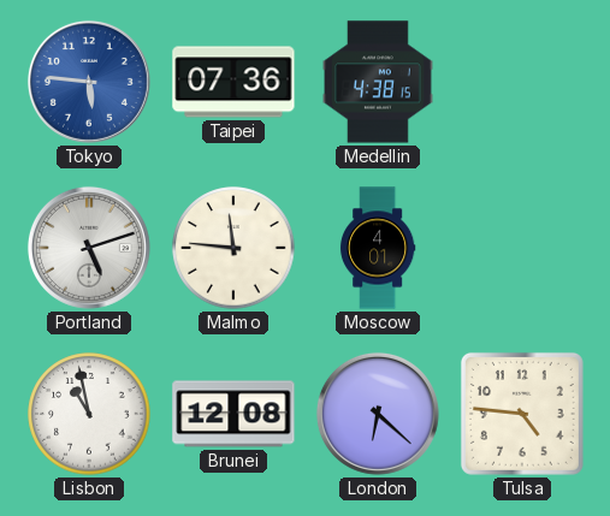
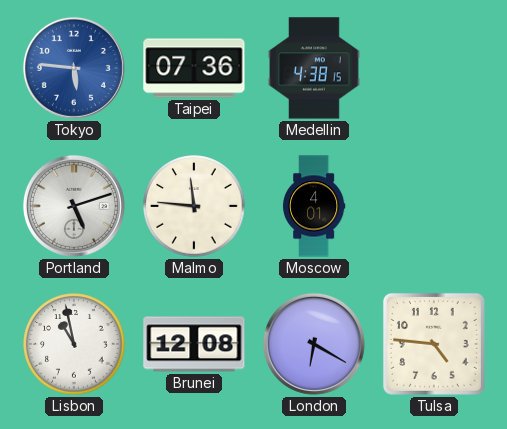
London: 6:22 -> 6:20
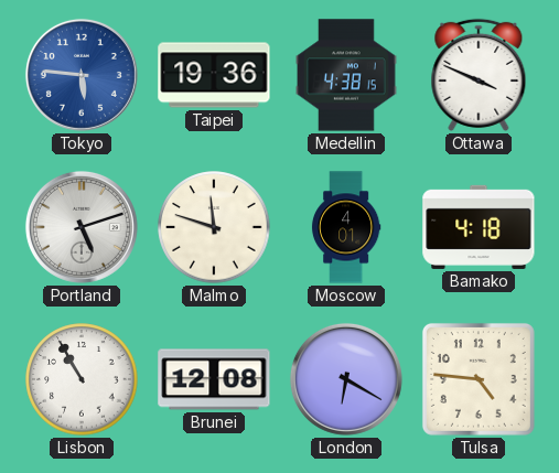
Taipei: 07:36 -> 19:36
Ottawa: none -> 3:49
Malmo: 11:46 -> 11:48
Bamako: none -> 4:18
Lisbon: 10:58 -> 10:55
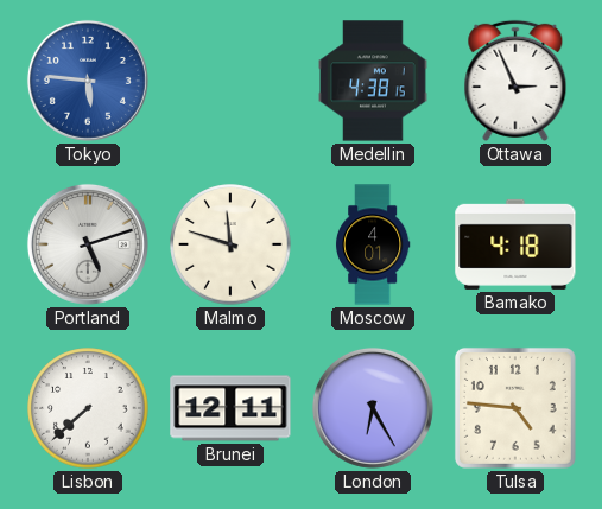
Taipei: 19:36 -> none
Ottawa: 3:49 -> 2:56
Lisbon: 10:55 -> 7:38
Brunei: 12:08 -> 12:11
London: 6:20 -> 6:25
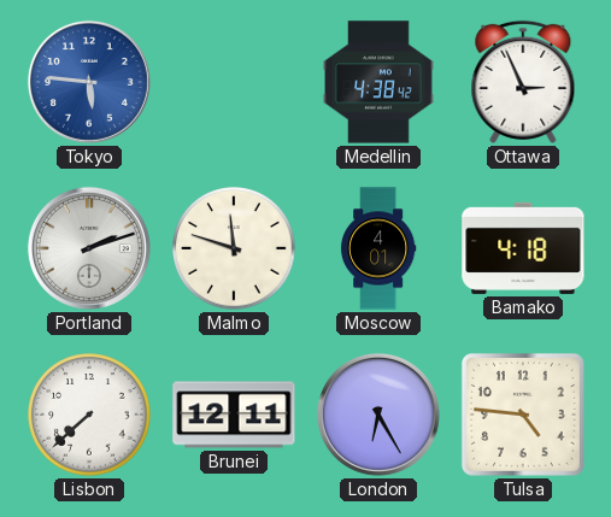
Medellin: 4:38:15 -> 4:38:42
Portland: 5:12 -> 2:12
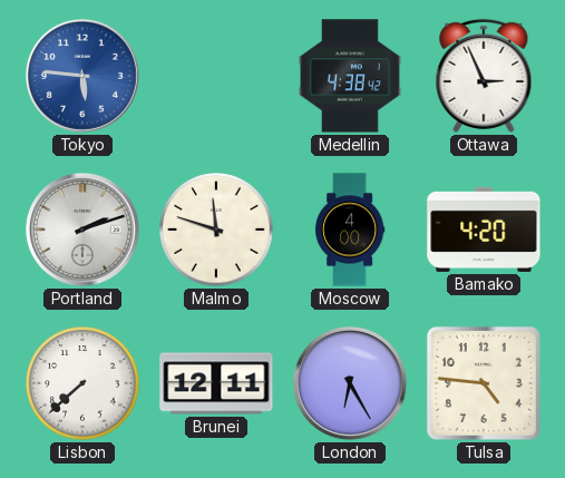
Moscow: 4:01 -> 4:00
Bamako: 4:18 -> 4:20
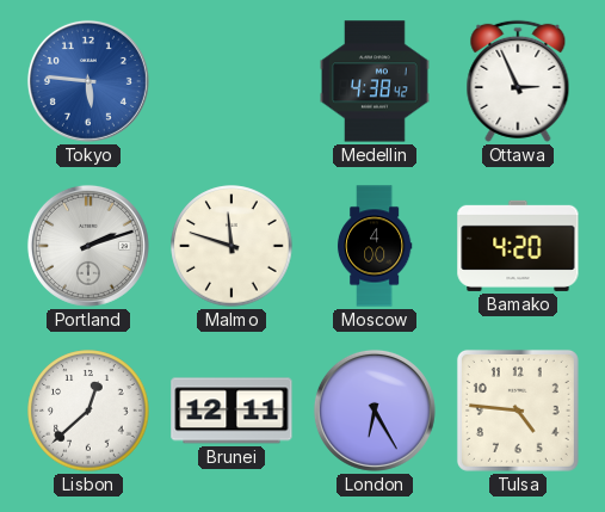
Lisbon: 7:38 -> 12:38
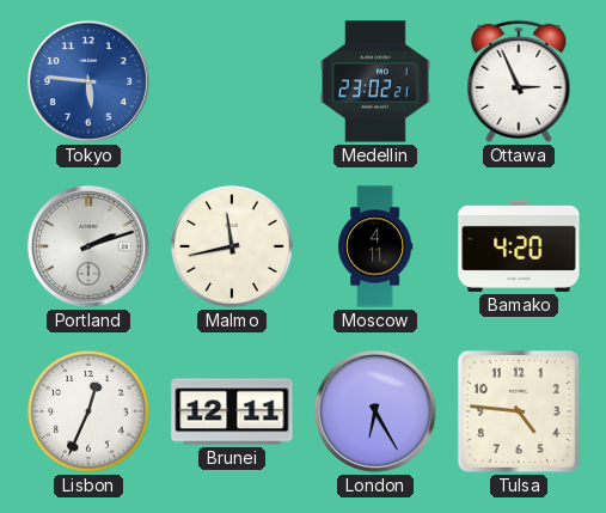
Medellin: 4:38 -> 23:02
Malmo: 11:48 -> 11:43
Moscow: 4:00 -> 4:11
Lisbon: 12:38 -> 12:34
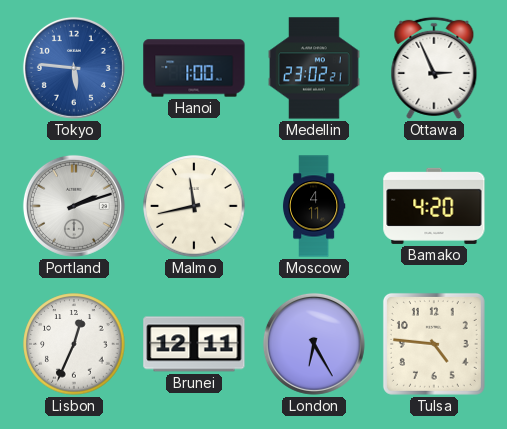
Hanoi: none -> 1:00
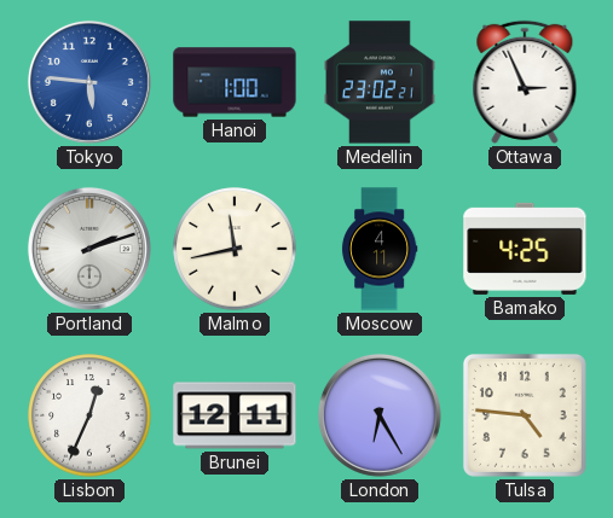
Bamako: 4:20 -> 4:25
